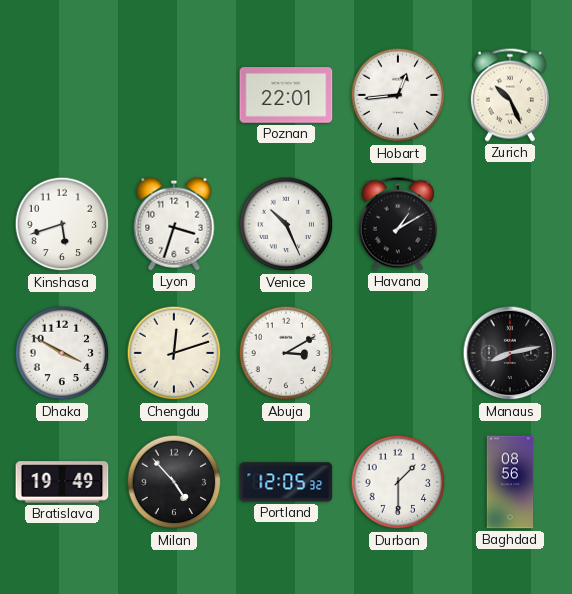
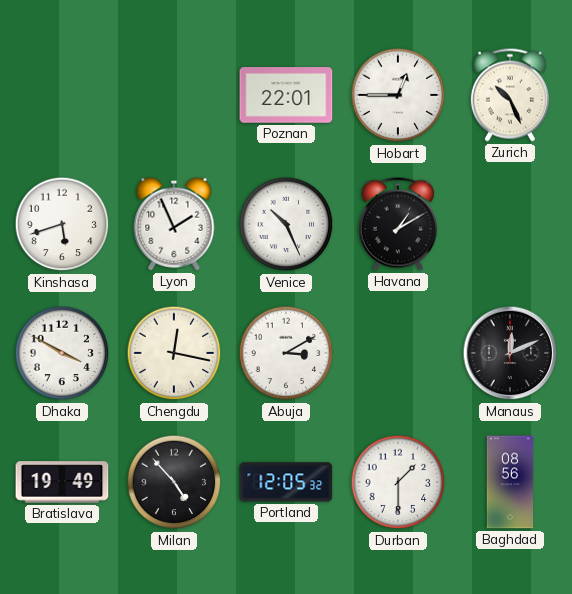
Hobart: 12:44 -> 12:45
Lyon: 3:33 -> 1:56
Chengdu: 12:12 -> 12:17
Manaus: 8:13 -> 12:11
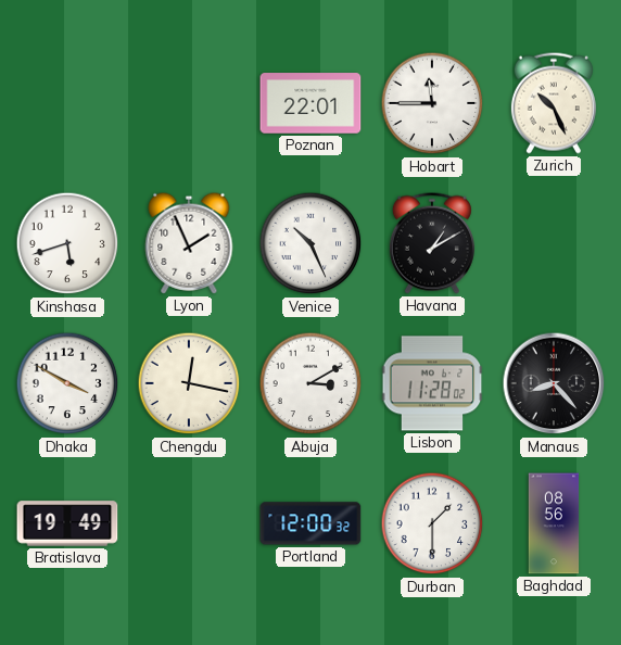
Hobart: 12:45 -> 11:45
Lisbon: none -> 11:28
Manaus: 12:11 -> 8:23
Milan: 4:53 -> none
Portland: 12:05 -> 12:00
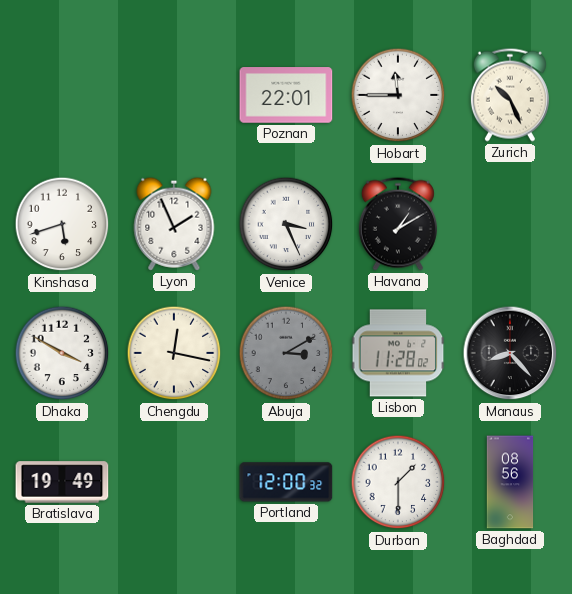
Venice: 10:26 -> 3:26
Abuja dial: white -> grey
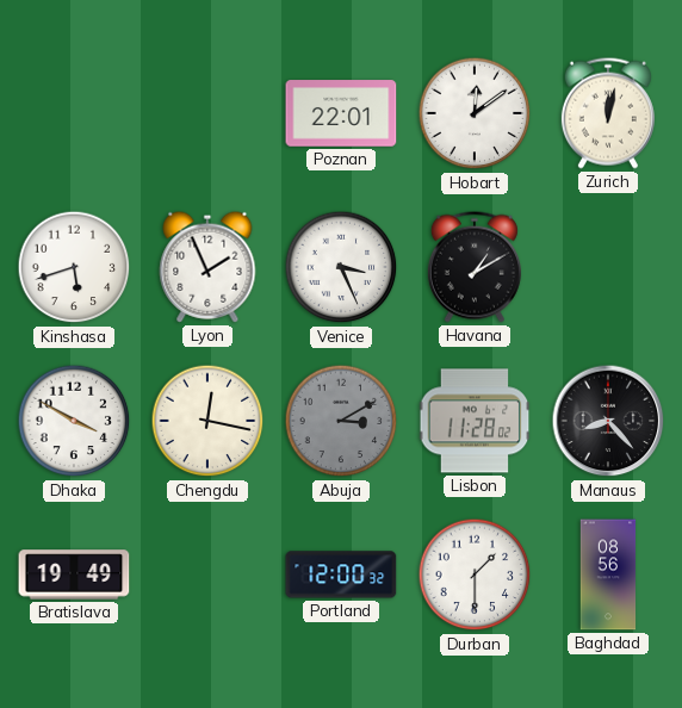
Hobart: 11:45 -> 12:09
Zurich: 10:26 -> 12:02
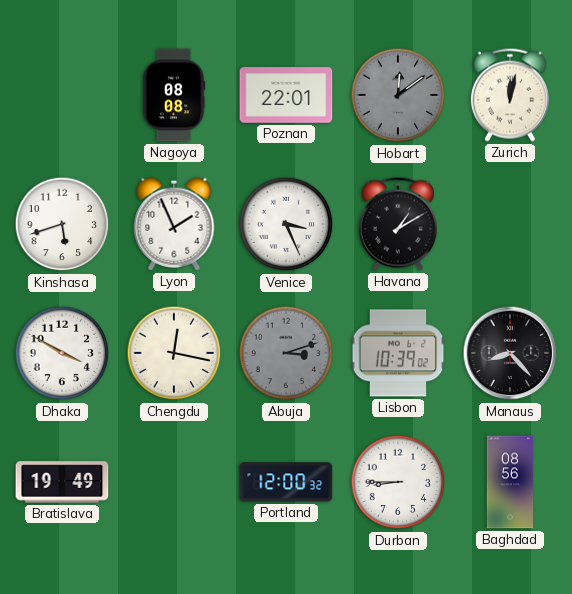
Nagoya: none -> 08:08
Hobart dial: white -> grey
Abuja: 3:10 -> 3:12
Lisbon: 11:28 -> 10:39
Durban: 1:30 -> 8:45
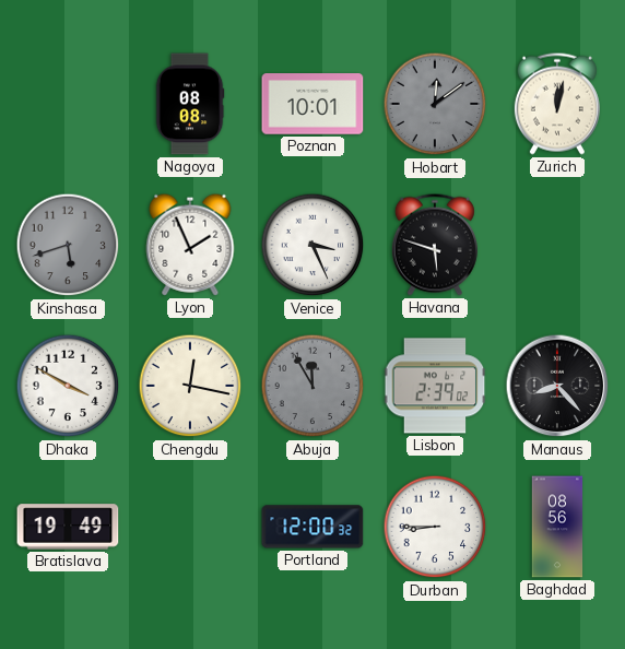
Poznan: 22:01 -> 10:01
Kinshasa dial: white -> grey
Havana: 1:10 -> 5:48
Abuja: 3:12 -> 11:55
Lisbon: 10:39 -> 2:39
